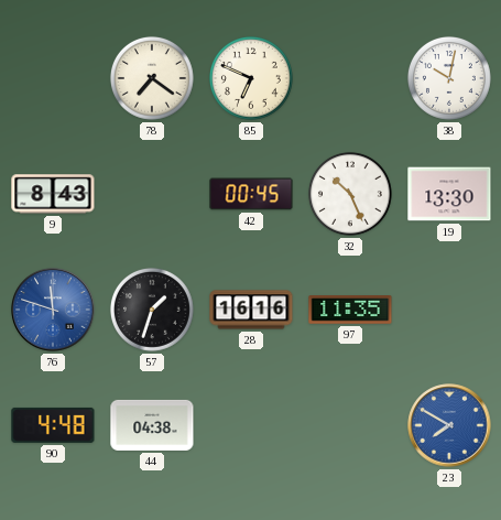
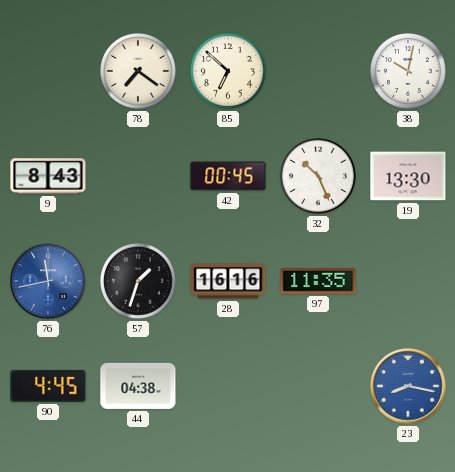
85: 6:49 -> 6:52
76: 11:48 -> 11:43
90: 4:48 -> 4:45
23: 7:50 -> 8:17
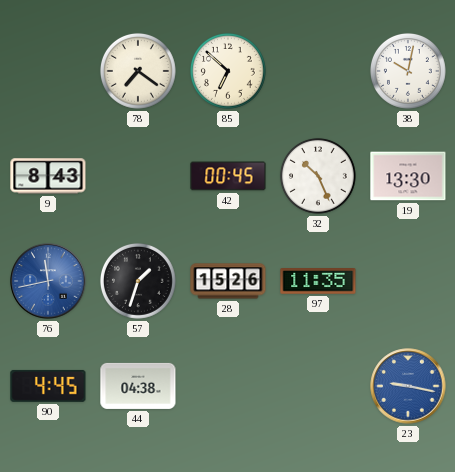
28: 16:16 -> 15:26
23: 8:17 -> 9:17
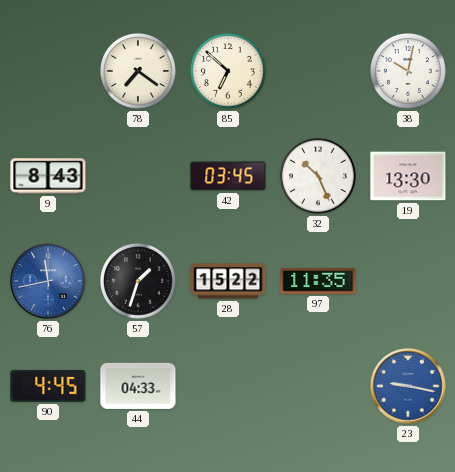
42: 00:45 -> 03:45
28: 15:26 -> 15:22
44: 04:38 -> 04:33
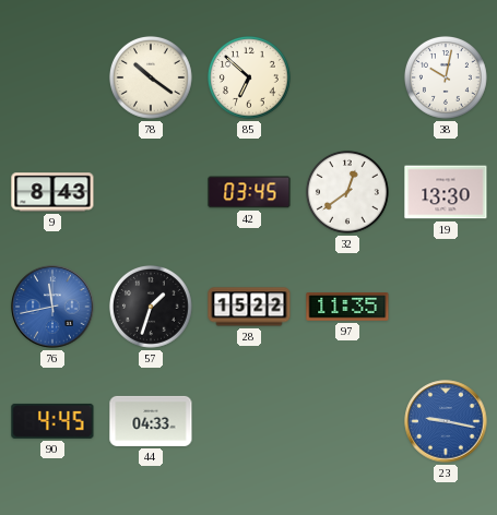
78: 7:21 -> 10:21
32: 10:26 -> 12:39
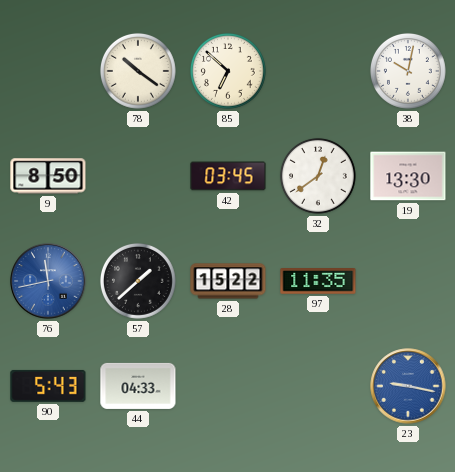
9: 8:43 -> 8:50
57: 1:33 -> 1:38
90: 4:45 -> 5:43
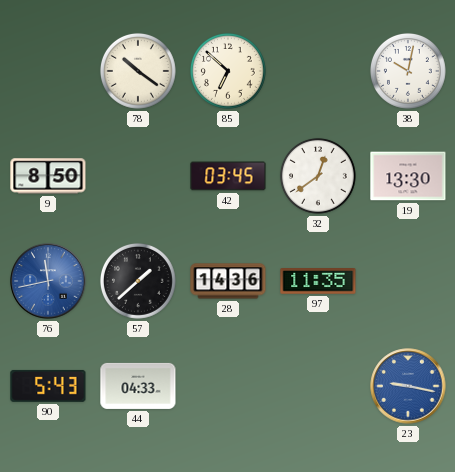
28: 15:22 -> 14:36
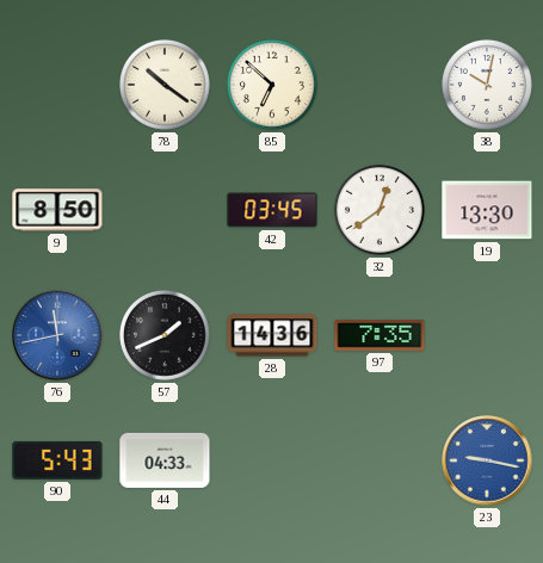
57: 1:38 -> 1:41
97: 11:35 -> 7:35
